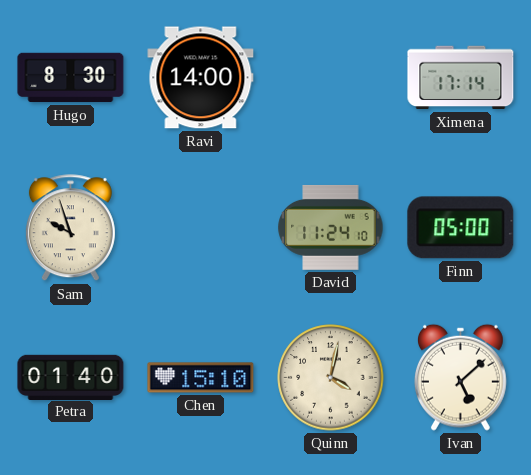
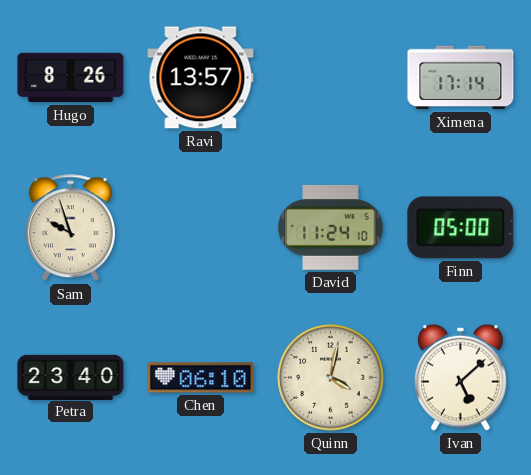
Hugo: 8:30 -> 8:26
Ravi: 14:00 -> 13:57
Petra: 01:40 -> 23:40
Chen: 15:10 -> 06:10
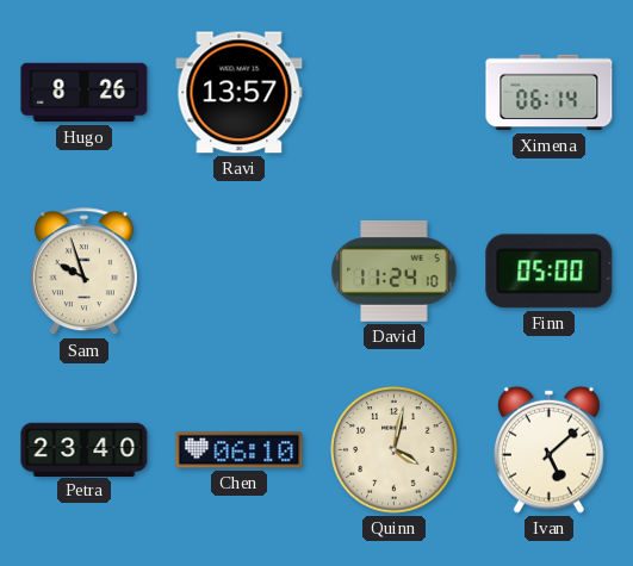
Ximena: 17:14 -> 06:14
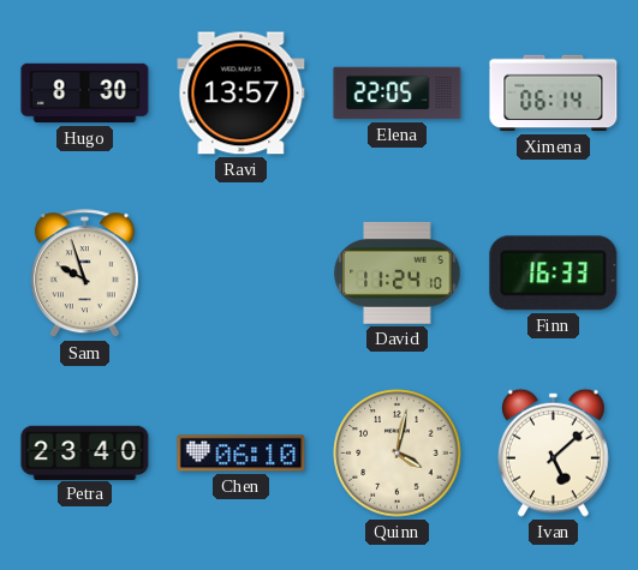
Hugo: 8:26 -> 8:30
Elena: none -> 22:05
Finn: 05:00 -> 16:33
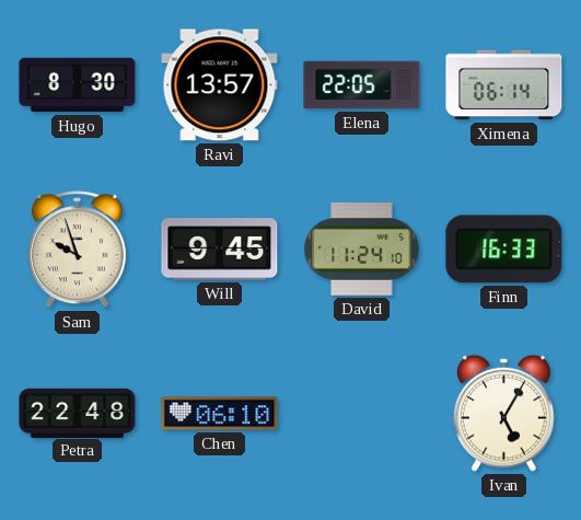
Will: none -> 9:45
Petra: 23:40 -> 22:48
Quinn: 4:02 -> none
Ivan: 5:08 -> 5:05
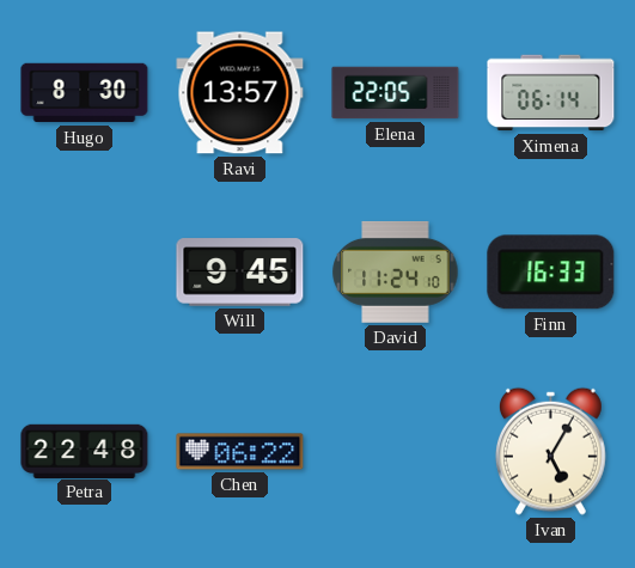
Sam: 9:57 -> none
Chen: 06:10 -> 06:22
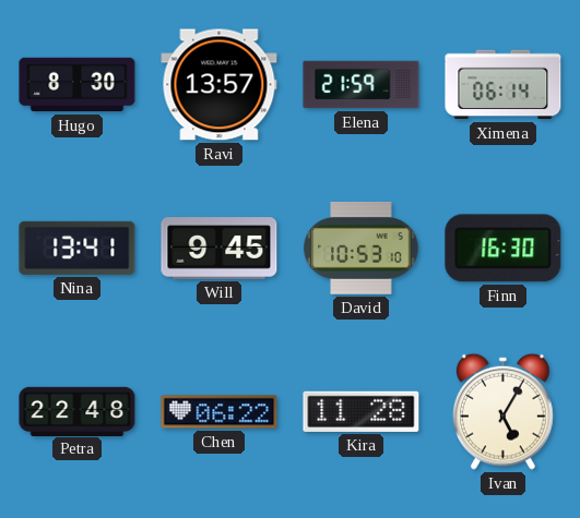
Elena: 22:05 -> 21:59
Nina: none -> 13:41
David: 11:24 -> 10:53
Finn: 16:33 -> 16:30
Kira: none -> 11:28
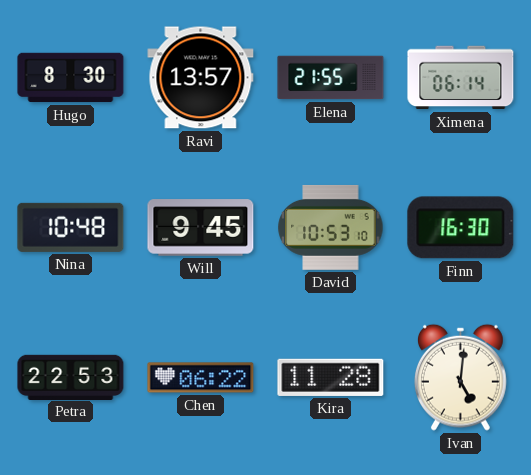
Elena: 21:59 -> 21:55
Nina: 13:41 -> 10:48
Petra: 22:48 -> 22:53
Ivan: 5:05 -> 5:01
